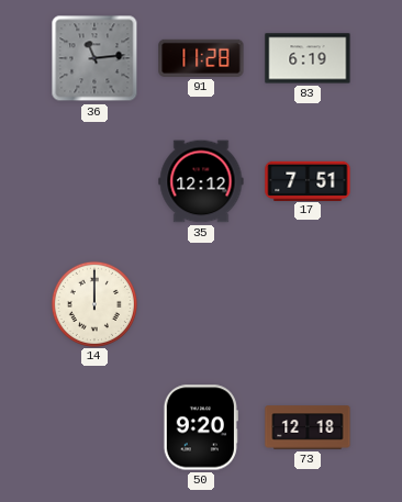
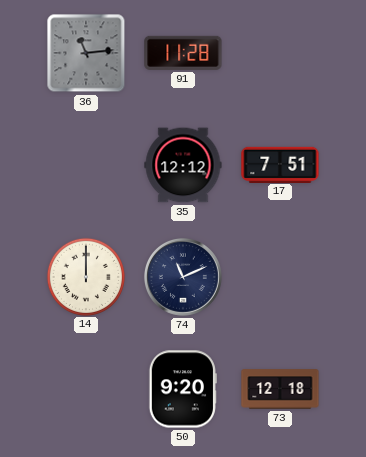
83: 6:19 -> none
74: none -> 11:11
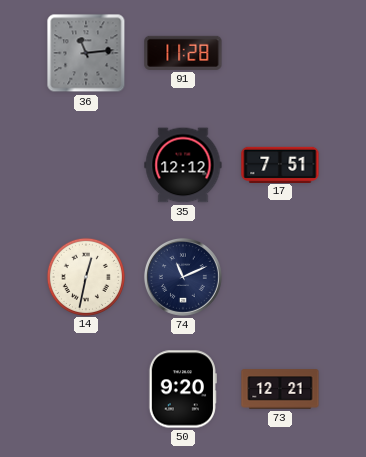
14: 12:00 -> 12:32
73: 12:18 -> 12:21
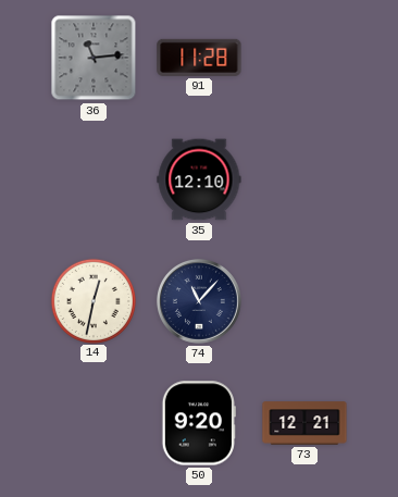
35: 12:12 -> 12:10
17: 7:51 -> none
74: 11:11 -> 11:07
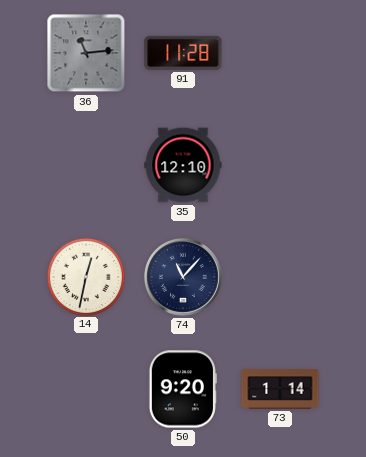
73: 12:21 -> 1:14
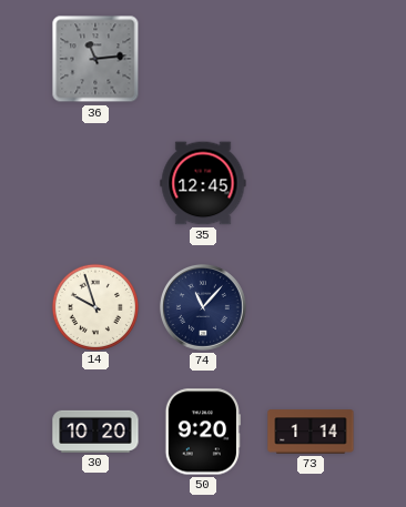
91: 11:28 -> none
35: 12:10 -> 12:45
14: 12:32 -> 9:57
30: none -> 10:20
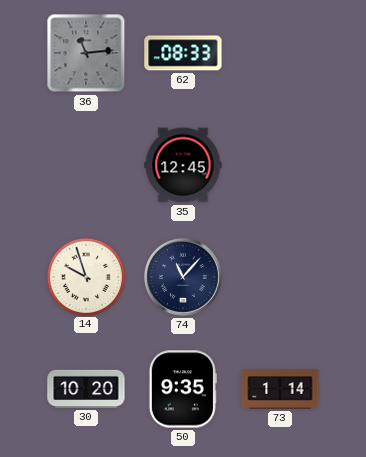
62: none -> 08:33
50: 9:20 -> 9:35
